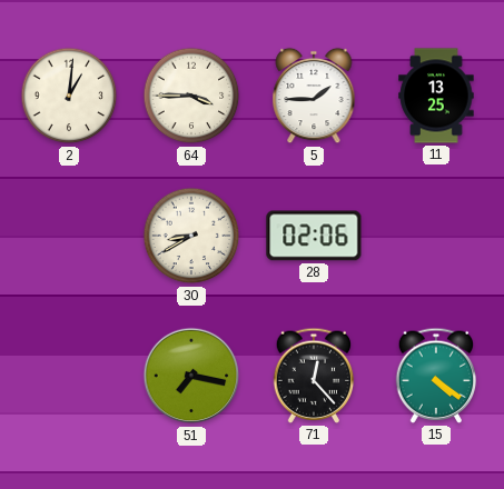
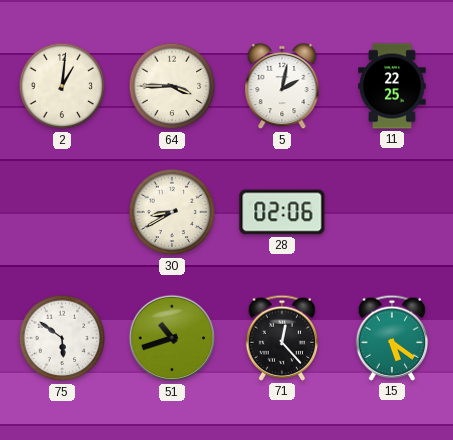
5: 1:45 -> 2:02
11: 13:25 -> 22:25
75: none -> 5:51
51: 7:17 -> 10:42
15: 4:21 -> 5:21
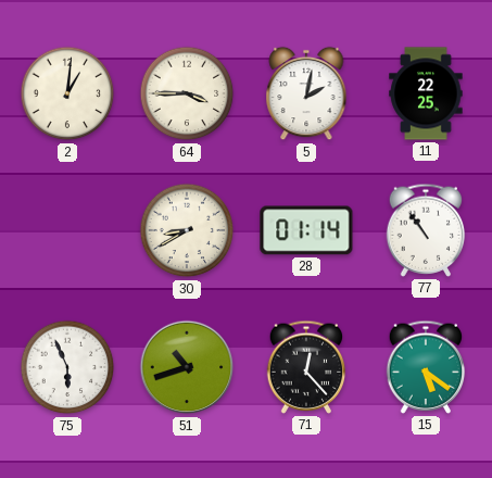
28: 02:06 -> 01:14
77: none -> 10:54
75: 5:51 -> 5:56
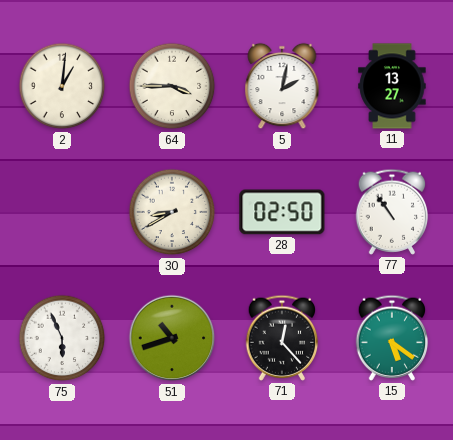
11: 22:25 -> 13:27
28: 01:14 -> 02:50
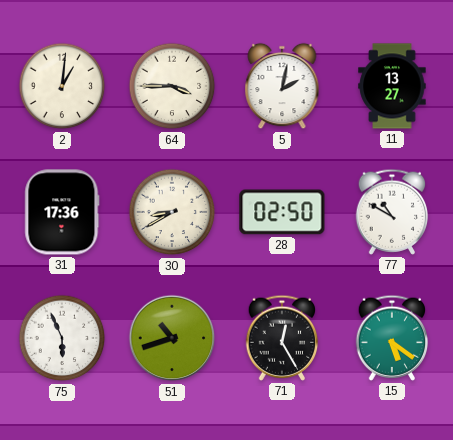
31: none -> 17:36
77: 10:54 -> 10:50
71: 12:23 -> 12:25
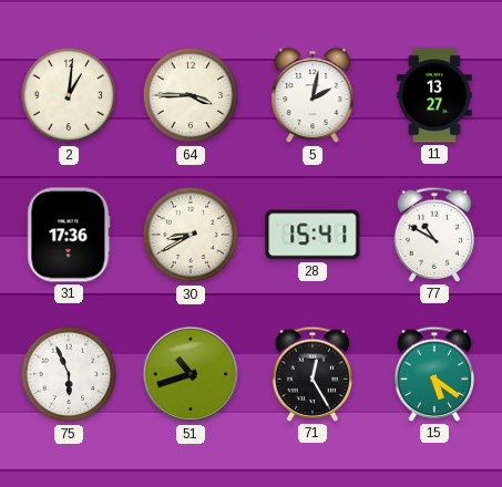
28: 02:50 -> 15:41
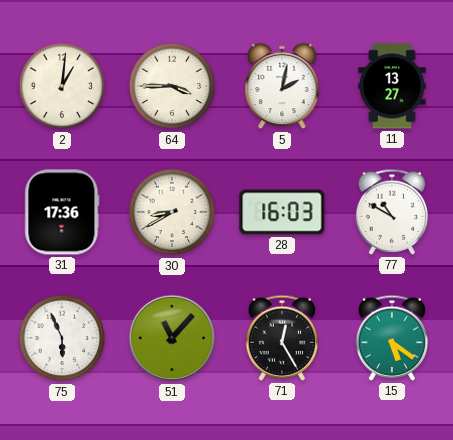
28: 15:41 -> 16:03
51: 10:42 -> 11:07
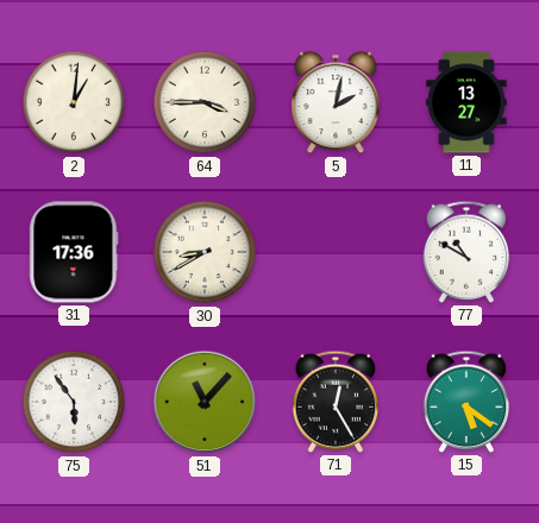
28: 16:03 -> none
75: 5:56 -> 5:54
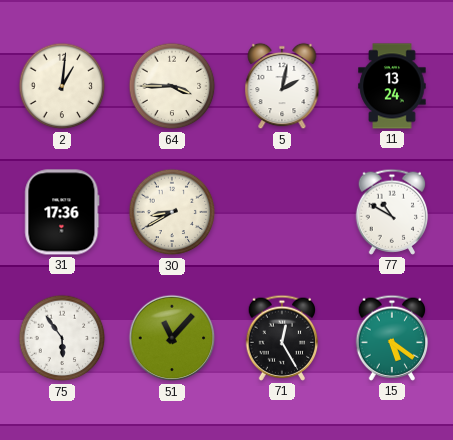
11: 13:27 -> 13:24
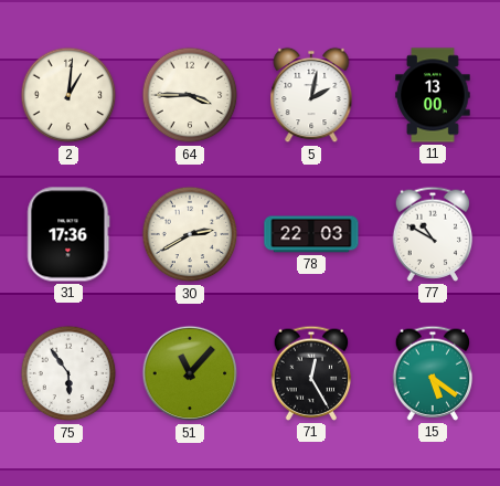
11: 13:24 -> 13:00
30: 8:40 -> 2:40
78: none -> 22:03
